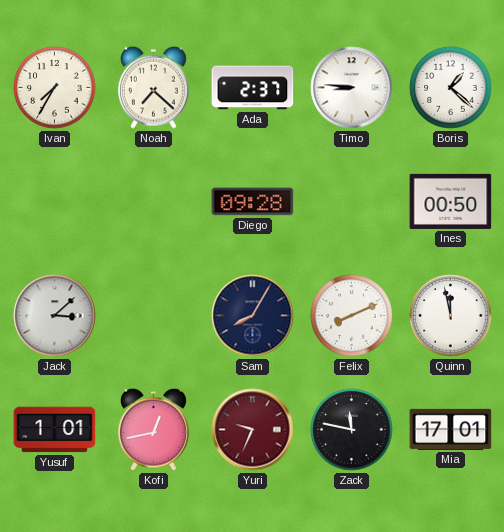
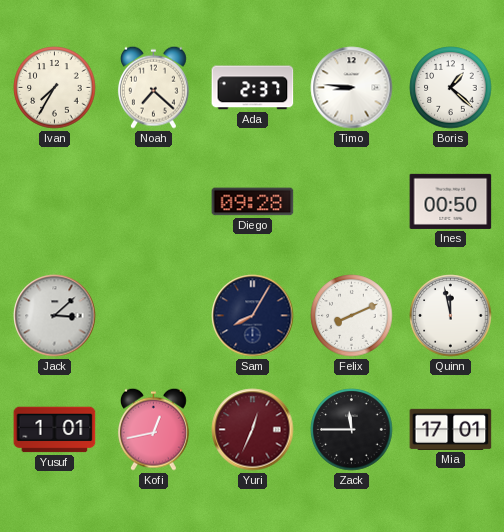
Yuri: 9:34 -> 12:34
Zack: 11:47 -> 11:45
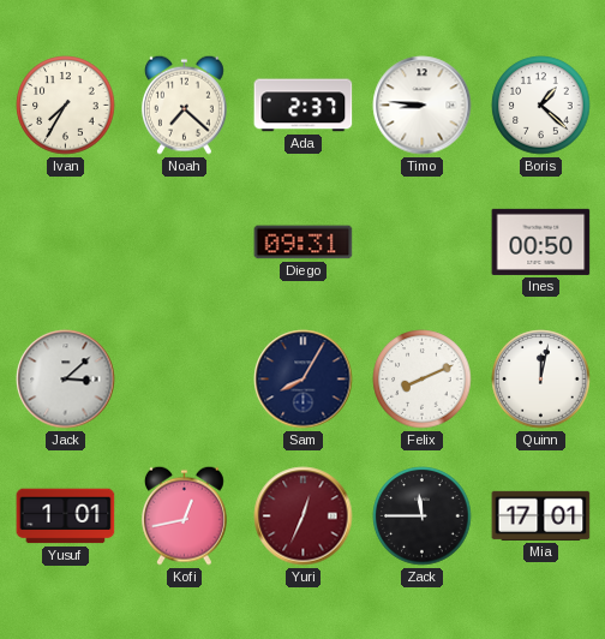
Diego: 09:28 -> 09:31
Quinn: 11:58 -> 12:02
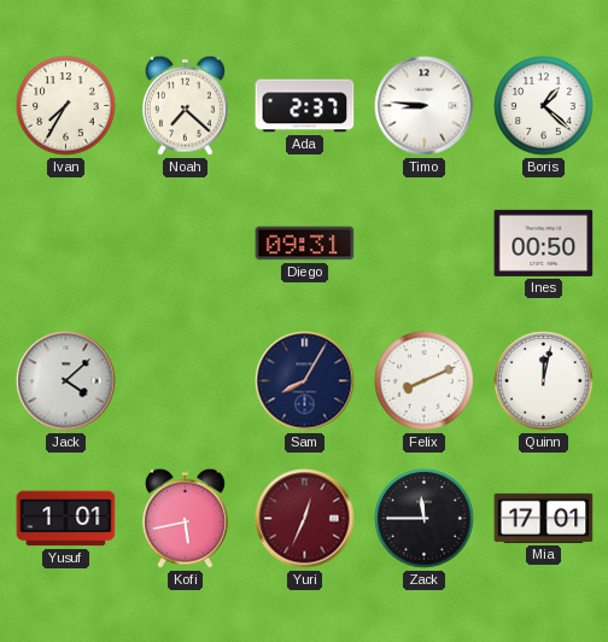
Jack: 3:08 -> 4:08
Kofi: 12:43 -> 5:43
